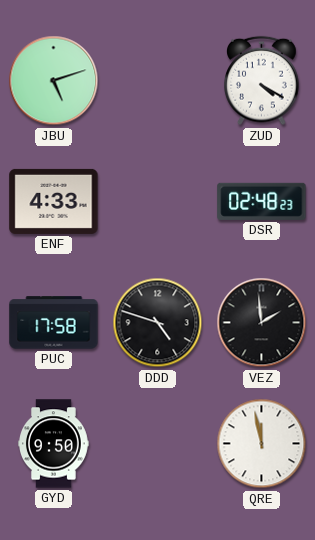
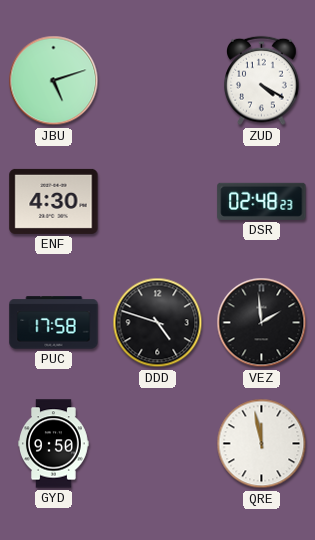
ENF: 4:33 -> 4:30
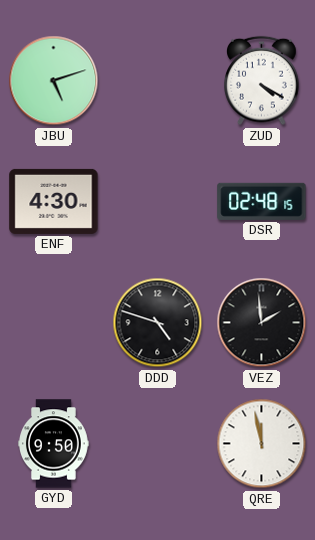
DSR: 02:48:23 -> 02:48:15
PUC: 17:58 -> none
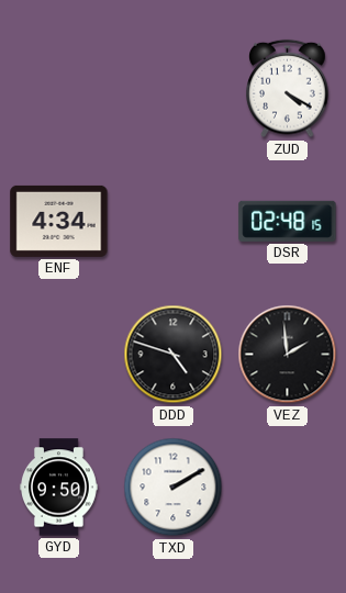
JBU: 5:12 -> none
ENF: 4:30 -> 4:34
TXD: none -> 2:10
QRE: 11:58 -> none
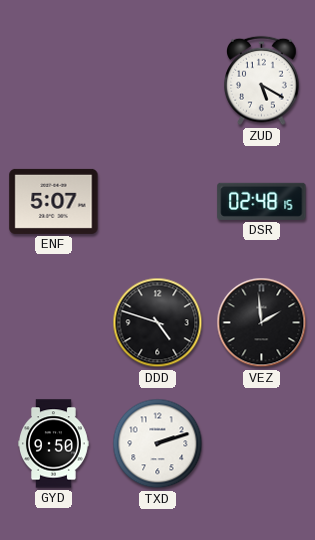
ZUD: 4:20 -> 5:20
ENF: 4:34 -> 5:07
TXD: 2:10 -> 2:12
